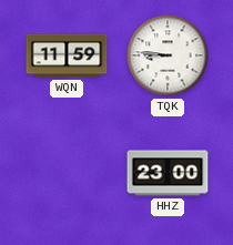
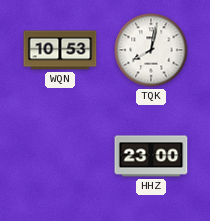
WQN: 11:59 -> 10:53
TQK: 8:46 -> 8:02
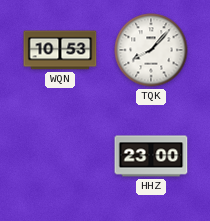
TQK: 8:02 -> 8:07
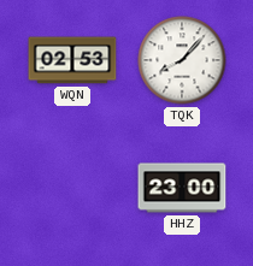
WQN: 10:53 -> 02:53
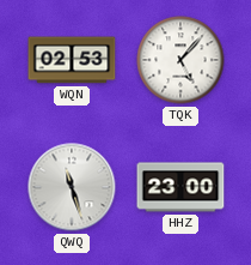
TQK: 8:07 -> 5:07
QWQ: none -> 11:27
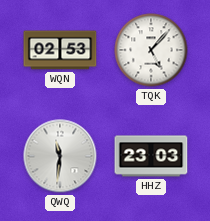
QWQ: 11:27 -> 11:31
HHZ: 23:00 -> 23:03
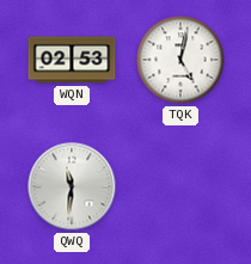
TQK: 5:07 -> 5:02
HHZ: 23:03 -> none
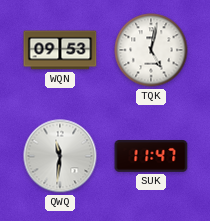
WQN: 02:53 -> 09:53
SUK: none -> 11:47
